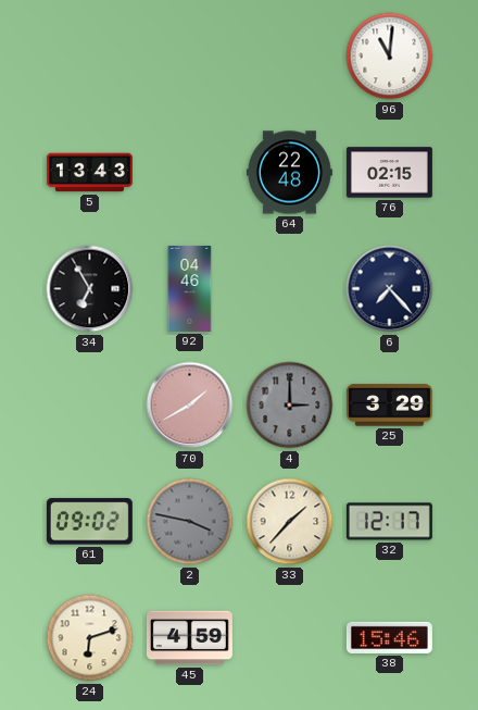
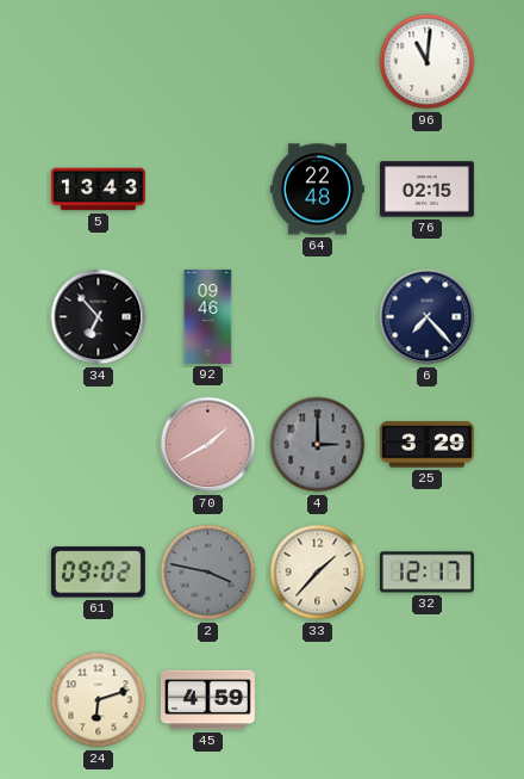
34: 6:55 -> 6:53
92: 04:46 -> 09:46
38: 15:46 -> none
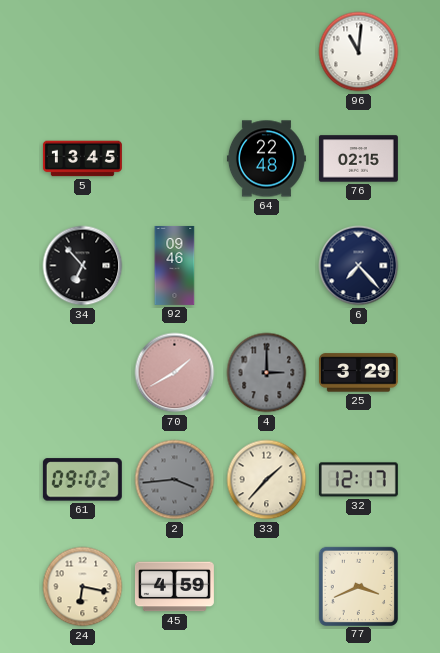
5: 13:43 -> 13:45
2: 3:47 -> 3:44
24: 6:12 -> 6:17
77: none -> 3:41
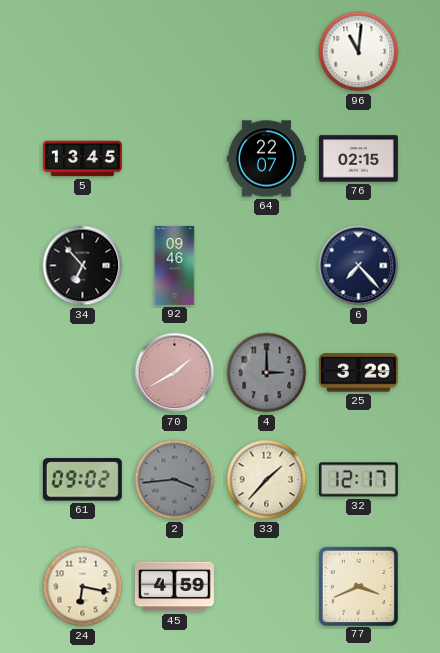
64: 22:48 -> 22:07
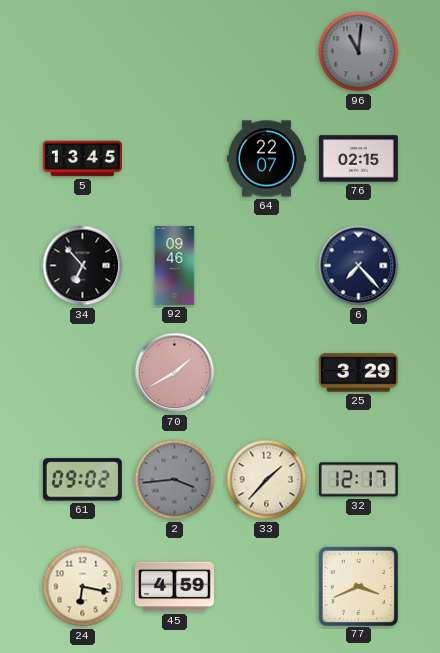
96 dial: white -> grey
4: 3:00 -> none
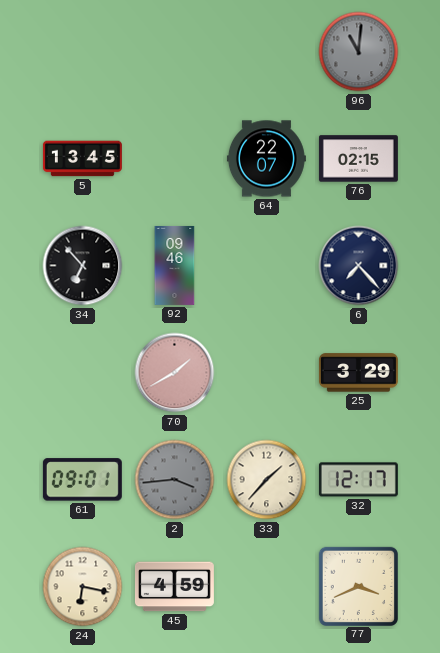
61: 09:02 -> 09:01
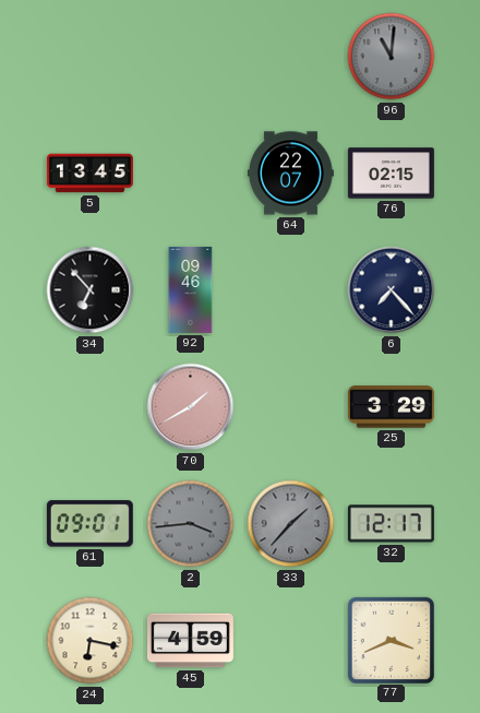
33 dial: cream -> grey
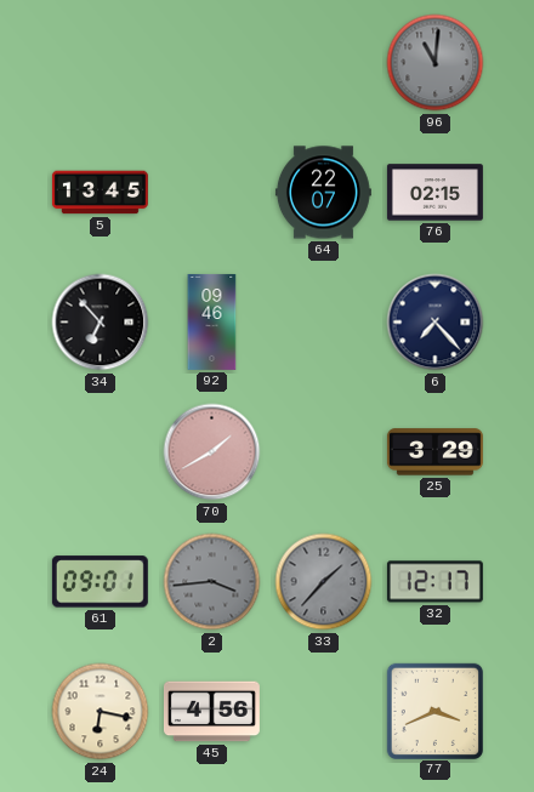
45: 4:59 -> 4:56
